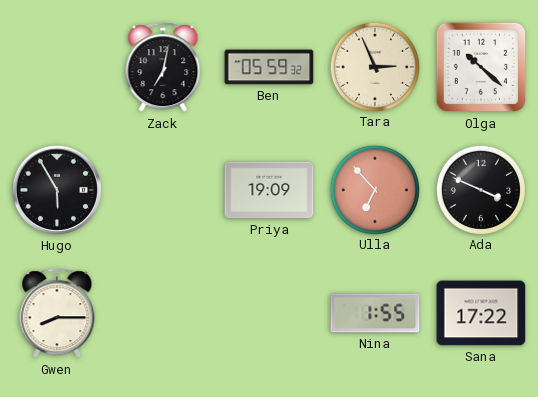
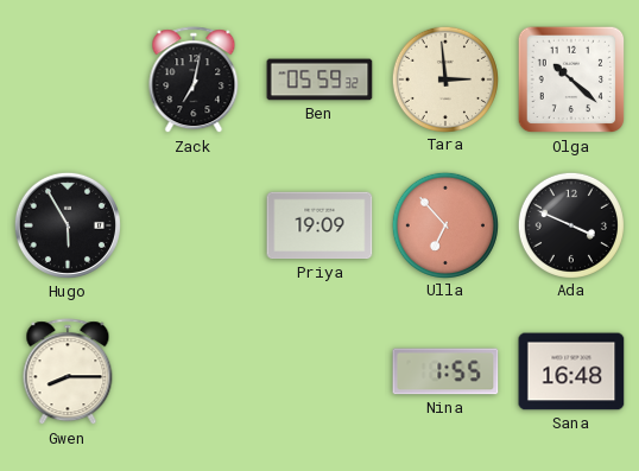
Tara: 2:56 -> 2:59
Sana: 17:22 -> 16:48
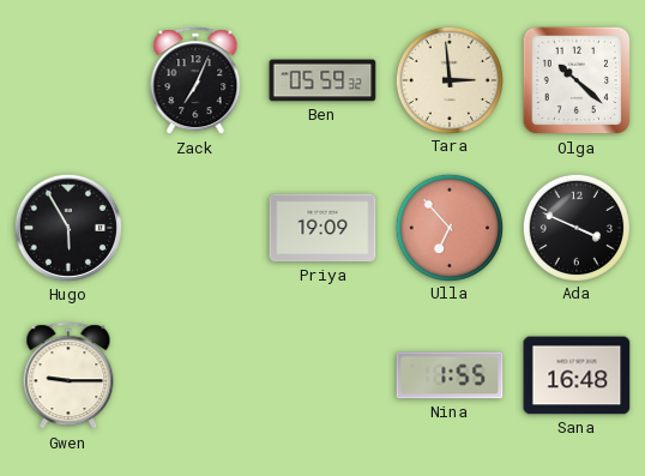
Zack: 7:02 -> 7:04
Gwen: 8:15 -> 9:15
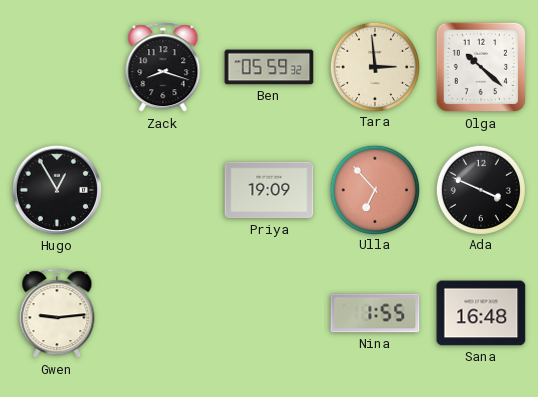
Zack: 7:04 -> 8:18
Hugo: 5:55 -> 12:55
Gwen: 9:15 -> 9:14
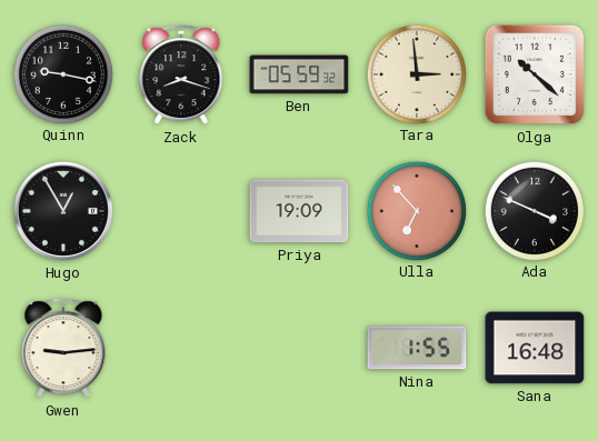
Quinn: none -> 9:17
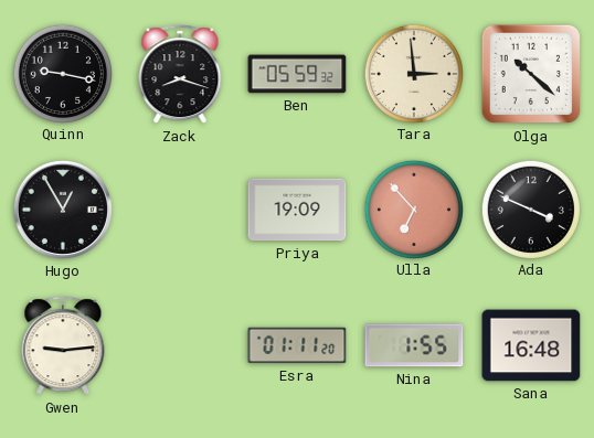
Esra: none -> 01:11
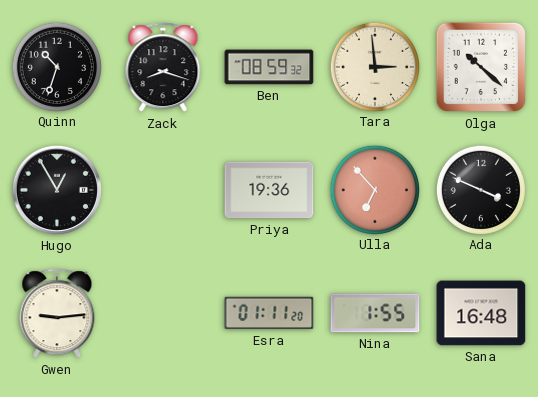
Quinn: 9:17 -> 10:33
Ben: 05:59 -> 08:59
Priya: 19:09 -> 19:36
